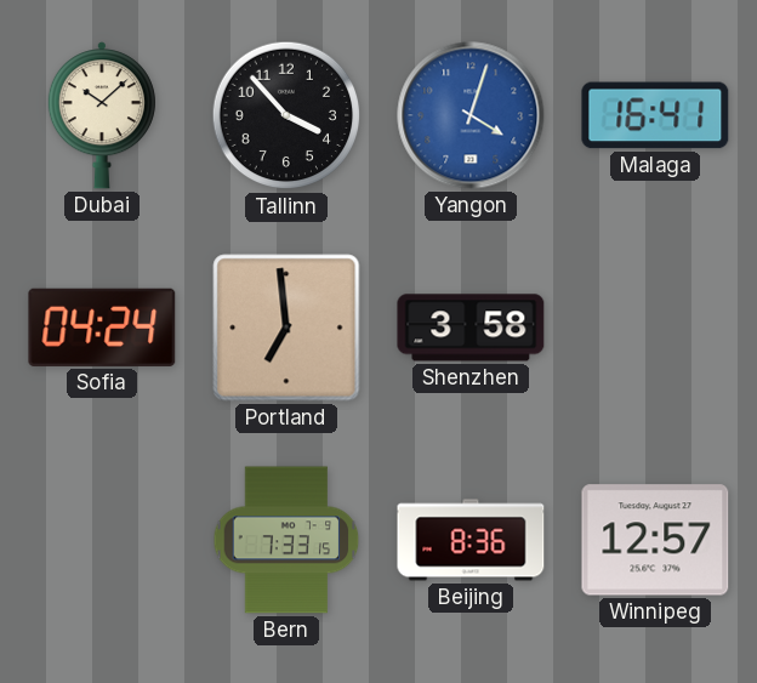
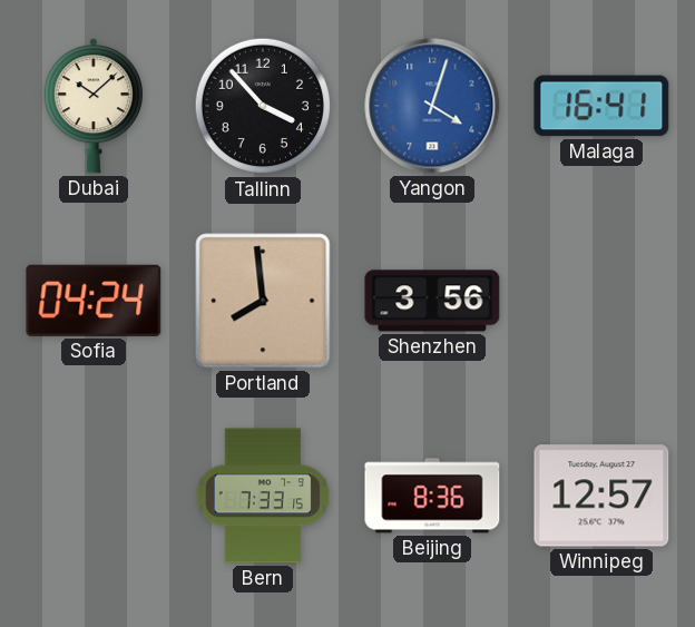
Portland: 6:59 -> 7:59
Shenzhen: 3:58 -> 3:56
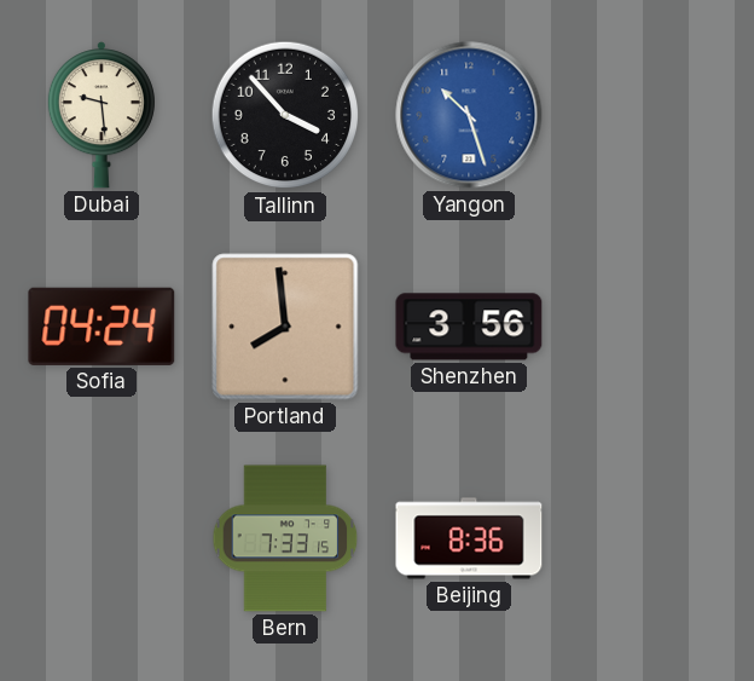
Dubai: 10:08 -> 9:29
Yangon: 4:03 -> 10:27
Malaga: 16:41 -> none
Winnipeg: 12:57 -> none
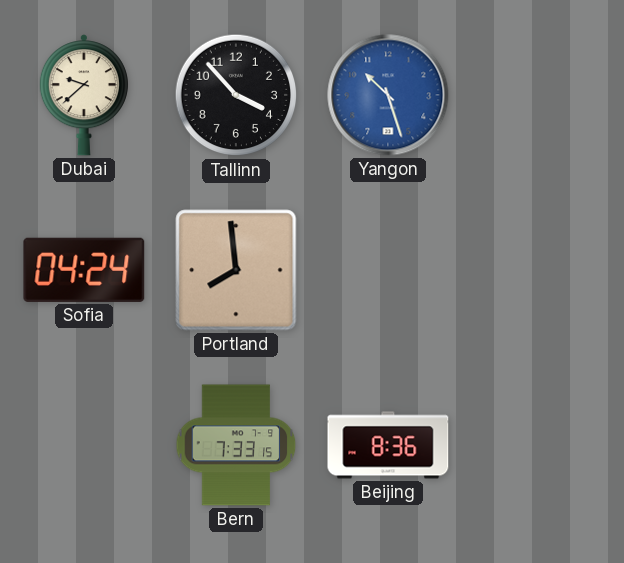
Dubai: 9:29 -> 9:38
Shenzhen: 3:56 -> none
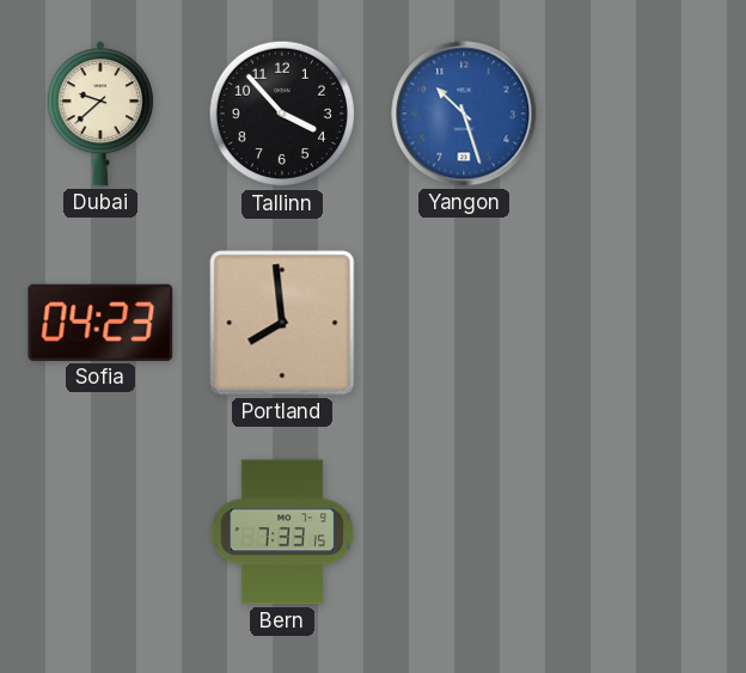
Sofia: 04:24 -> 04:23
Beijing: 8:36 -> none
